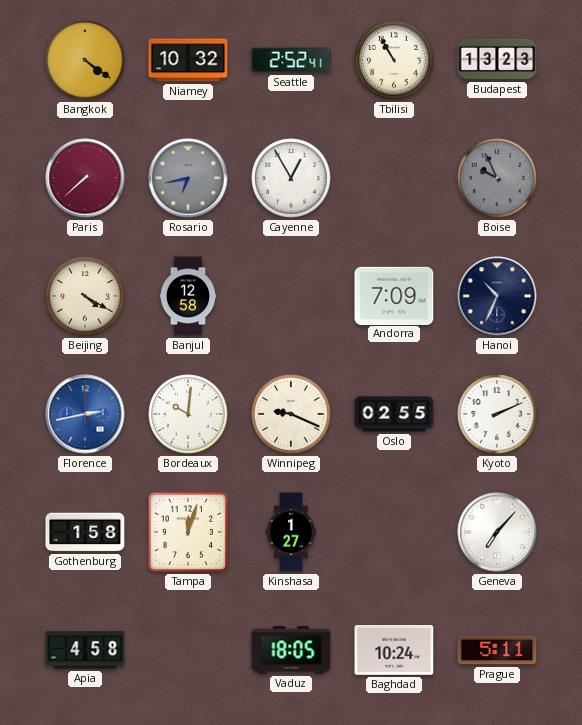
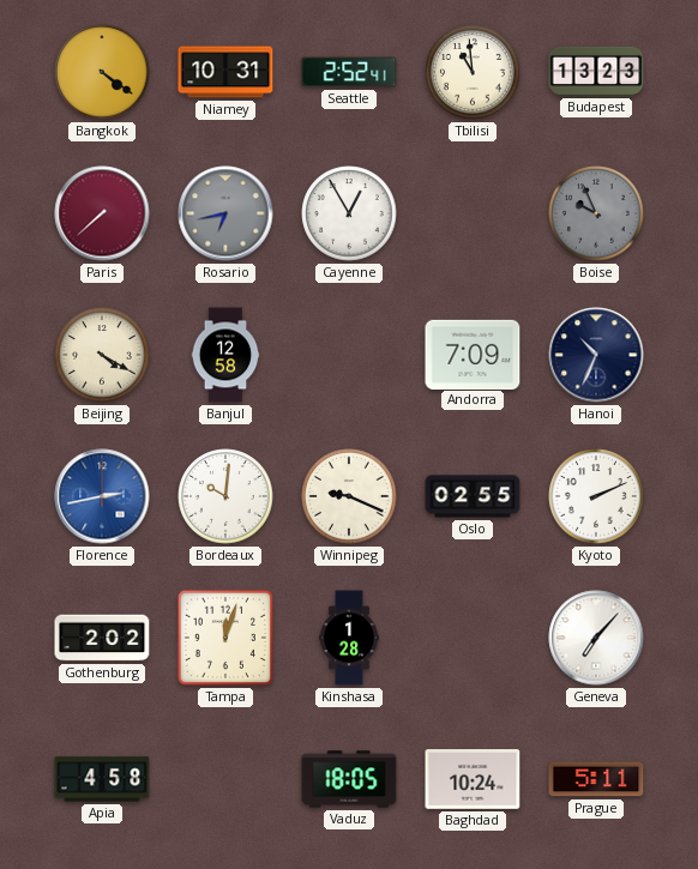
Niamey: 10:32 -> 10:31
Tbilisi: 10:55 -> 10:59
Gothenburg: 1:58 -> 2:02
Kinshasa: 1:27 -> 1:28
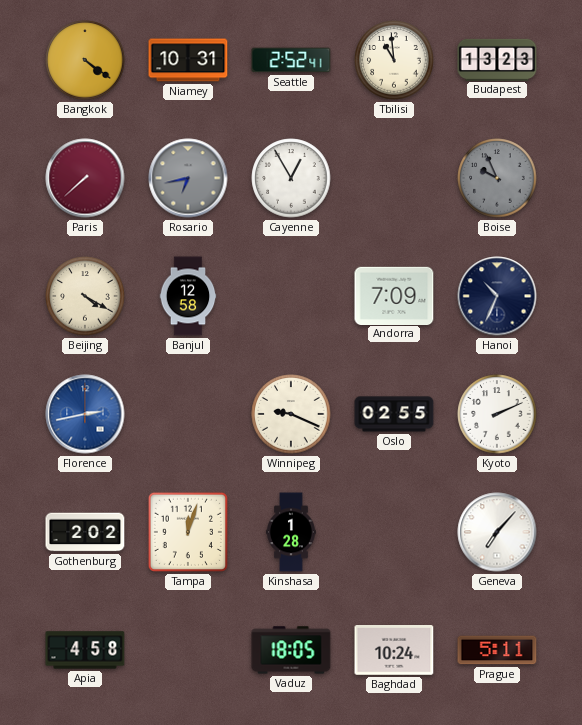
Bordeaux: 10:01 -> none
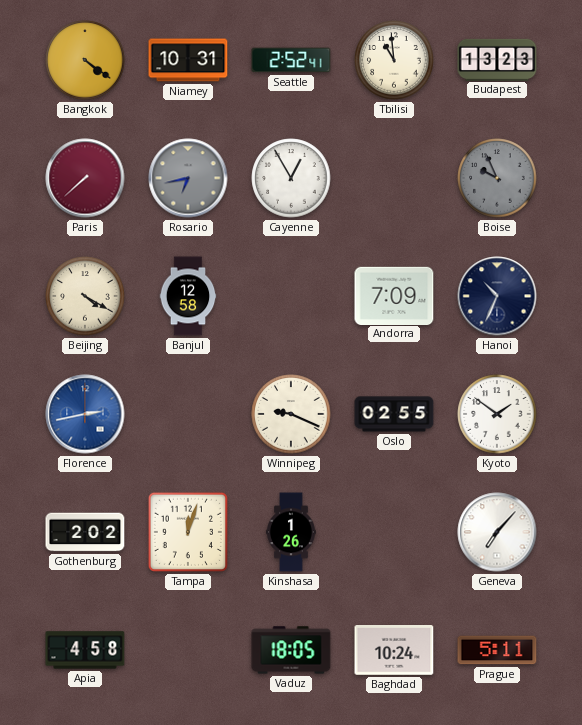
Kyoto: 2:11 -> 1:51
Kinshasa: 1:28 -> 1:26
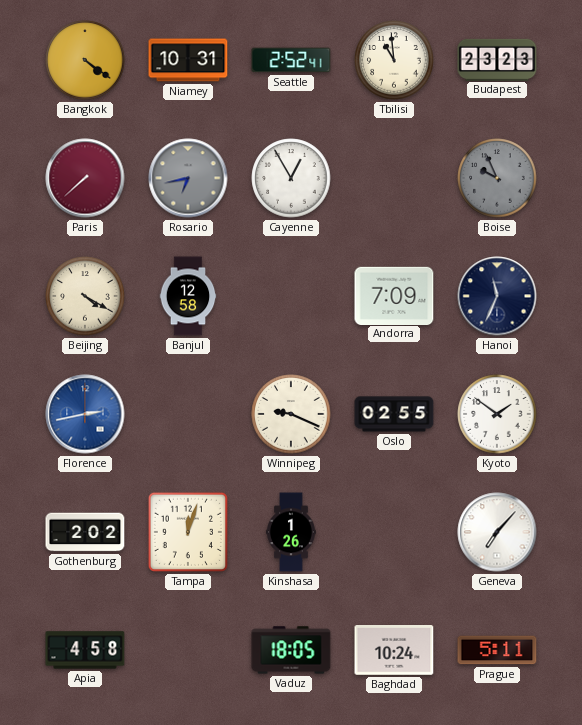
Budapest: 13:23 -> 23:23
Hanoi: 10:34 -> 11:34
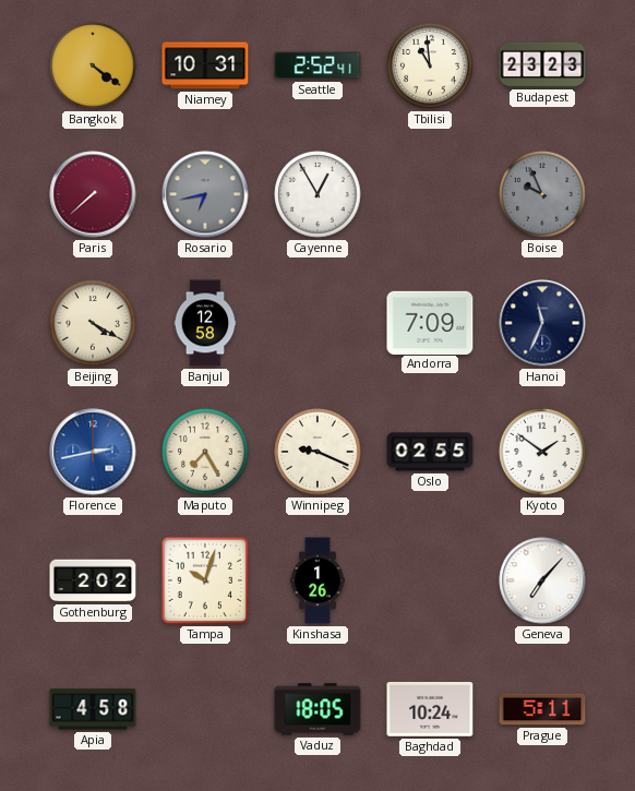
Maputo: none -> 7:25
Tampa: 12:03 -> 10:03
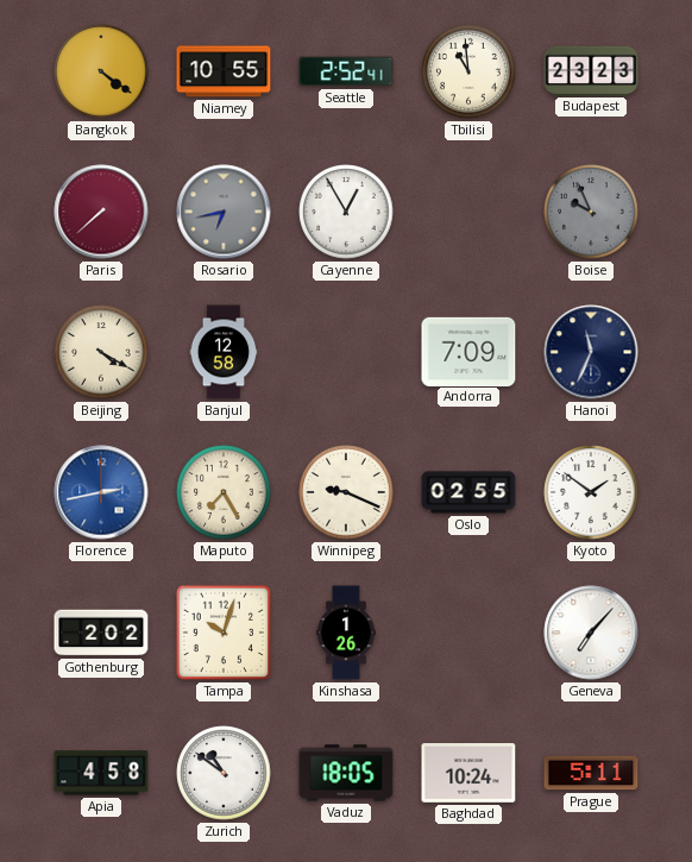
Niamey: 10:31 -> 10:55
Zurich: none -> 10:51
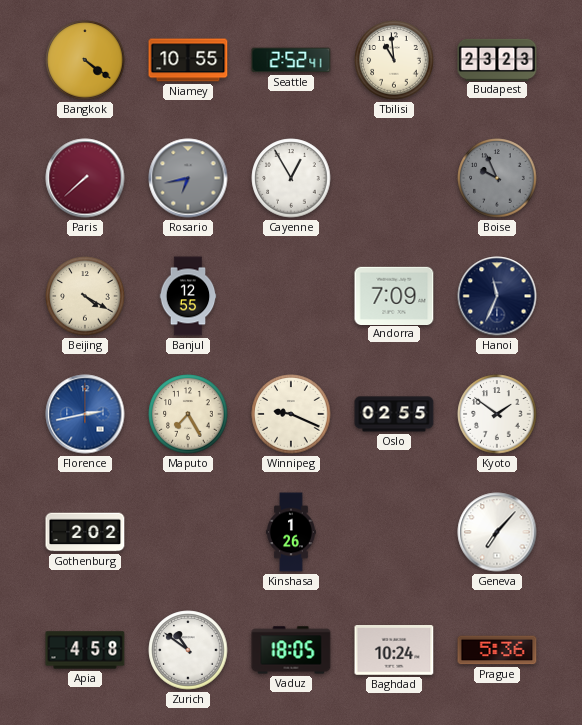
Banjul: 12:58 -> 12:55
Tampa: 10:03 -> none
Prague: 5:11 -> 5:36
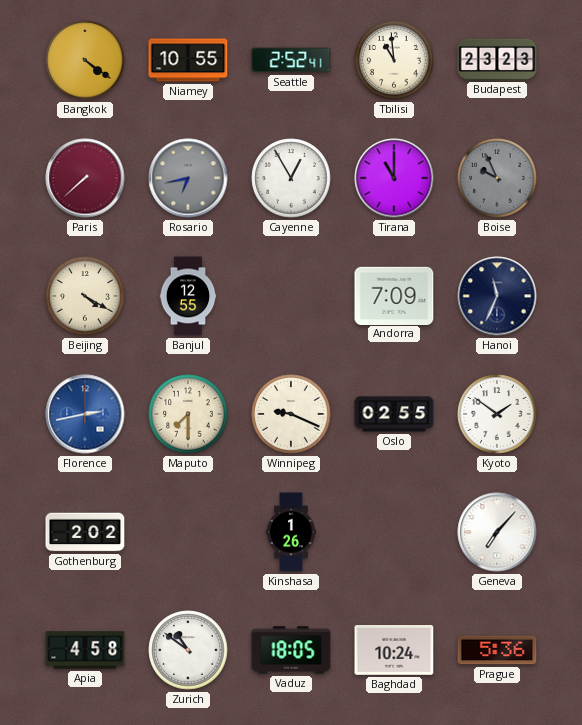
Tirana: none -> 11:00
Maputo: 7:25 -> 7:30
